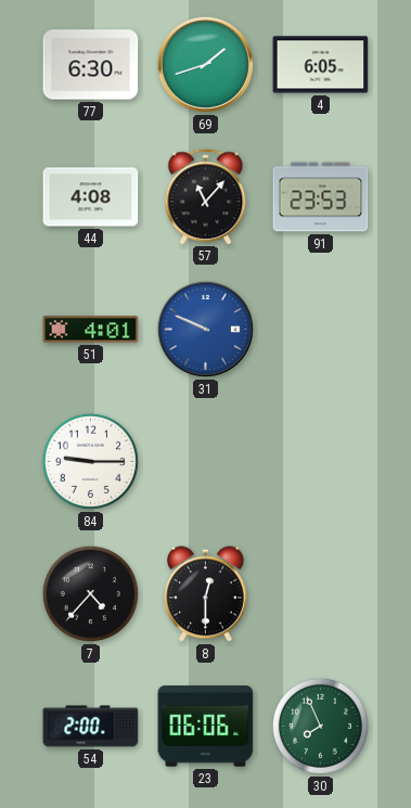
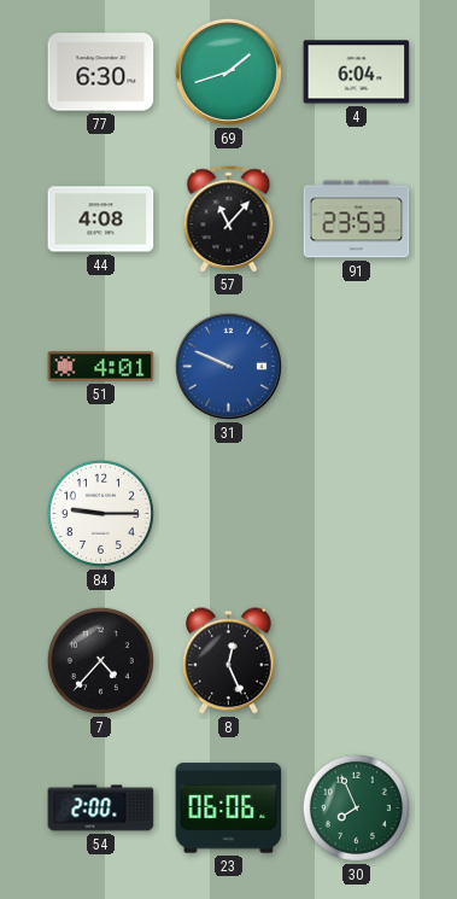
4: 6:05 -> 6:04
8: 12:30 -> 12:26
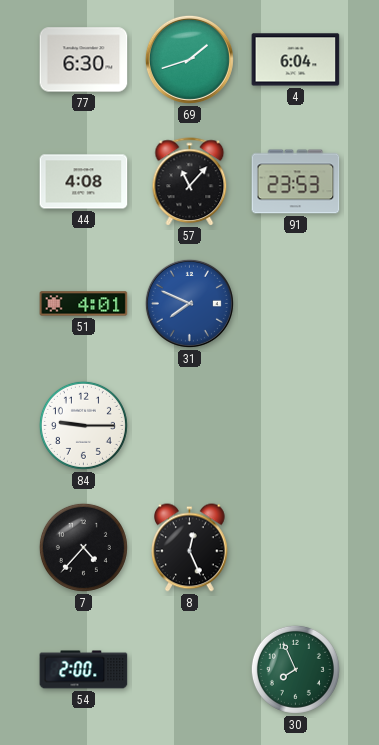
31: 9:49 -> 7:49
23: 06:06 -> none
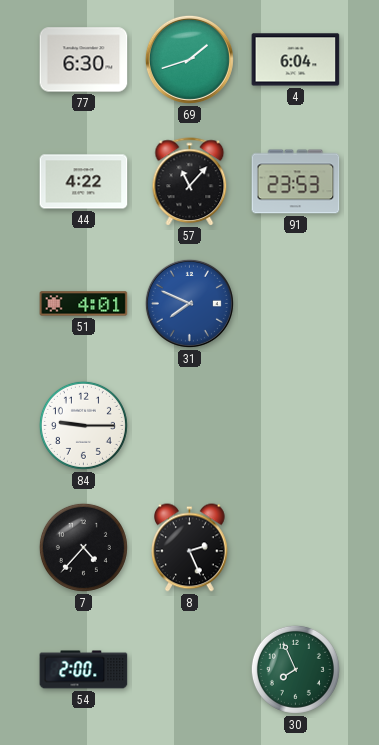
44: 4:08 -> 4:22
8: 12:26 -> 2:26
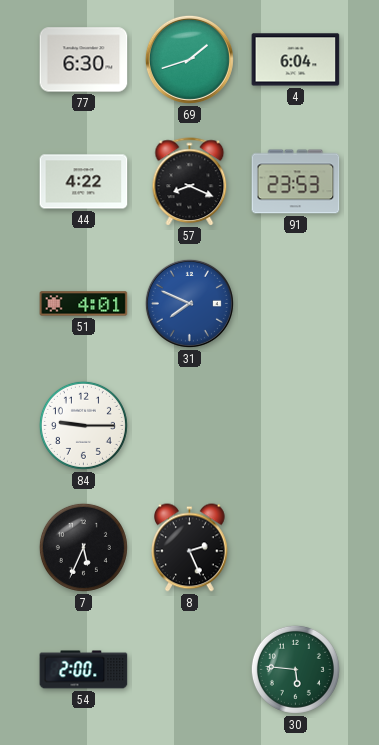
57: 11:07 -> 8:19
7: 4:37 -> 5:34
30: 7:56 -> 5:46
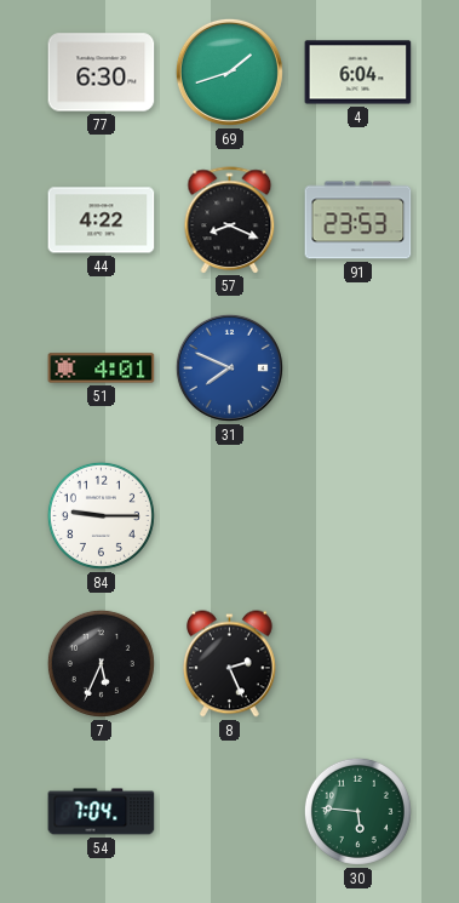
54: 2:00 -> 7:04
